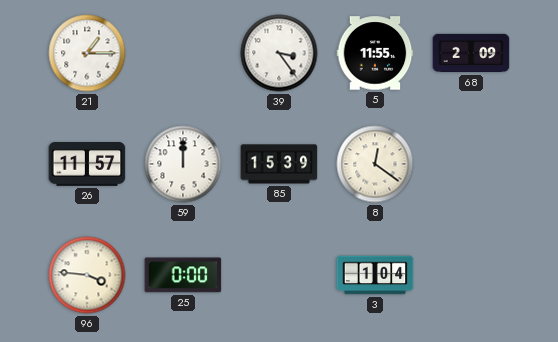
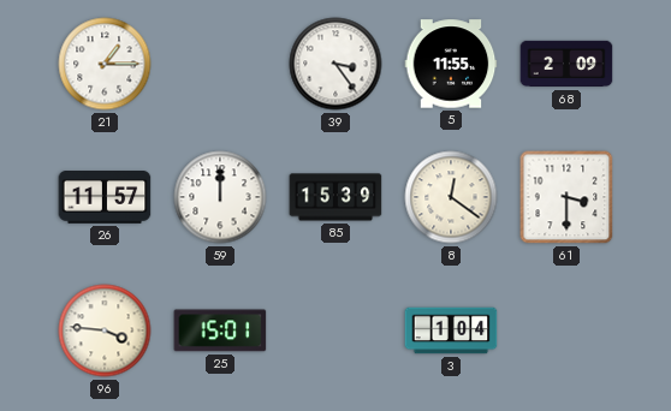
61: none -> 3:30
25: 0:00 -> 15:01
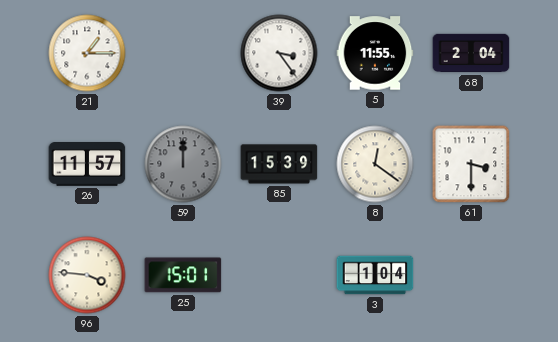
68: 2:09 -> 2:04
59 dial: white -> grey
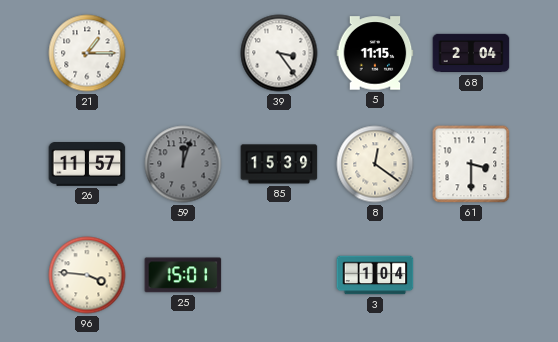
5: 11:55 -> 11:15
59: 12:00 -> 12:03
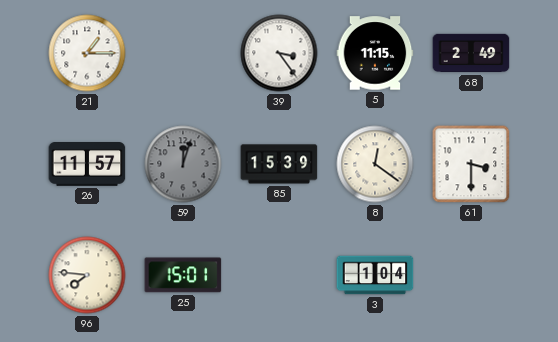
68: 2:04 -> 2:49
96: 3:46 -> 7:46
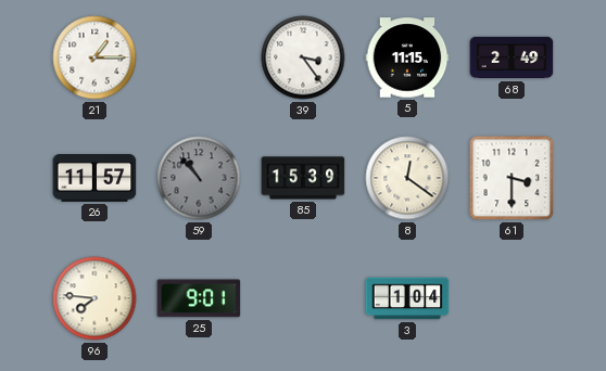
59: 12:03 -> 10:53
25: 15:01 -> 9:01
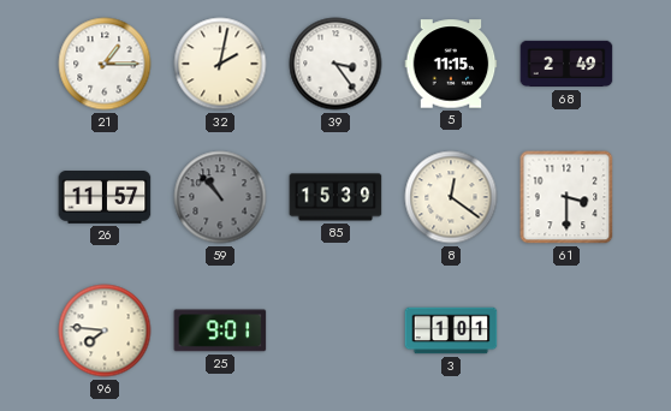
32: none -> 2:02
3: 1:04 -> 1:01
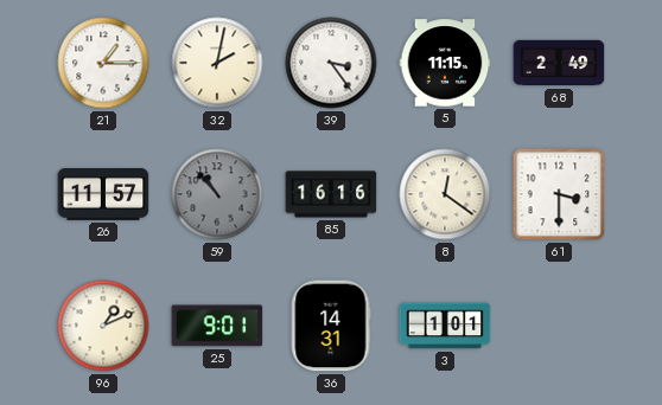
85: 15:39 -> 16:16
96: 7:46 -> 1:11
36: none -> 14:31
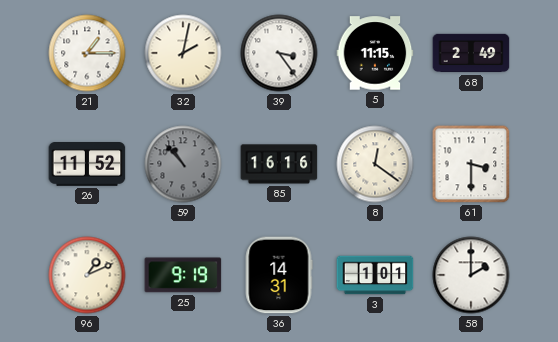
26: 11:57 -> 11:52
25: 9:01 -> 9:19
58: none -> 2:00
